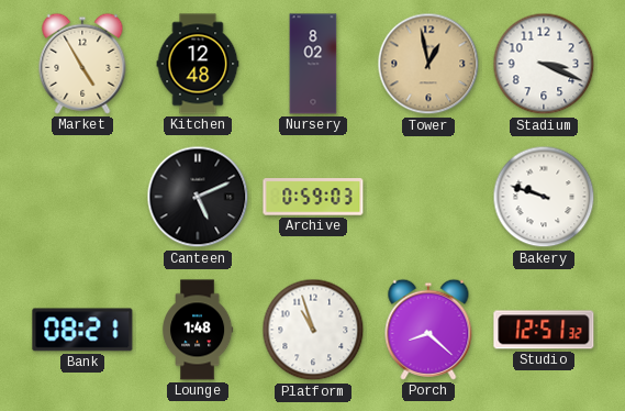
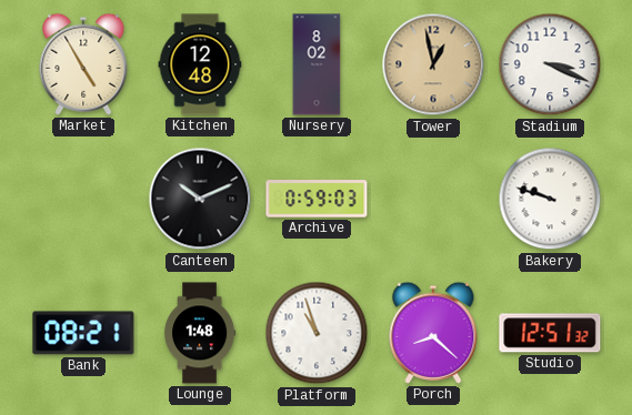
Canteen: 5:11 -> 10:11
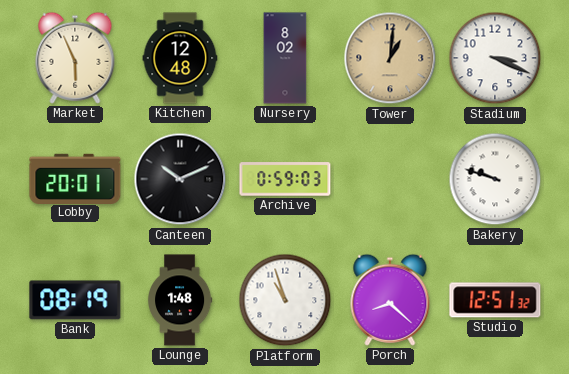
Market: 4:55 -> 5:56
Tower: 12:58 -> 1:01
Lobby: none -> 20:01
Bank: 08:21 -> 08:19
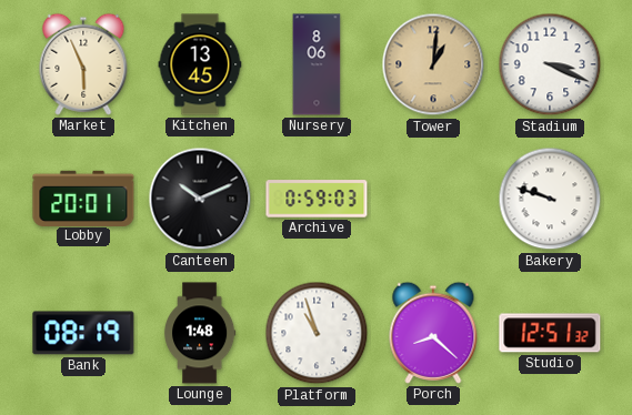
Kitchen: 12:48 -> 13:45
Nursery: 8:02 -> 8:06
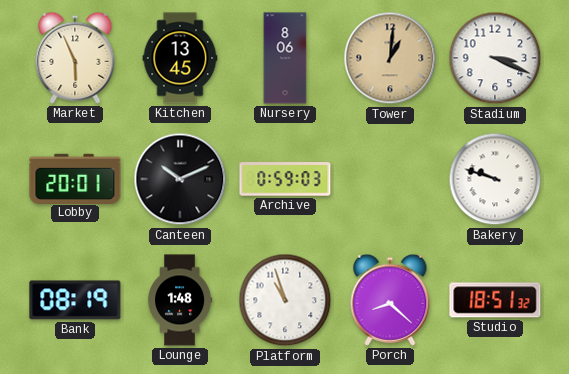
Studio: 12:51 -> 18:51
